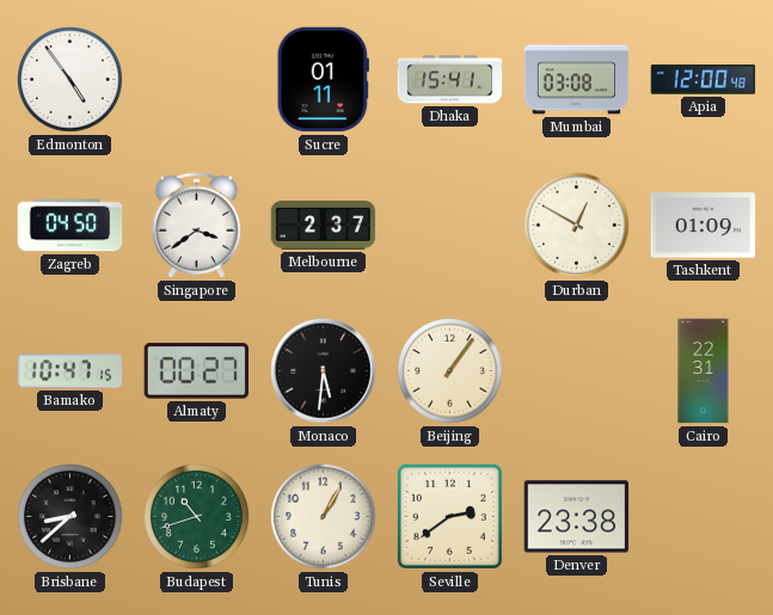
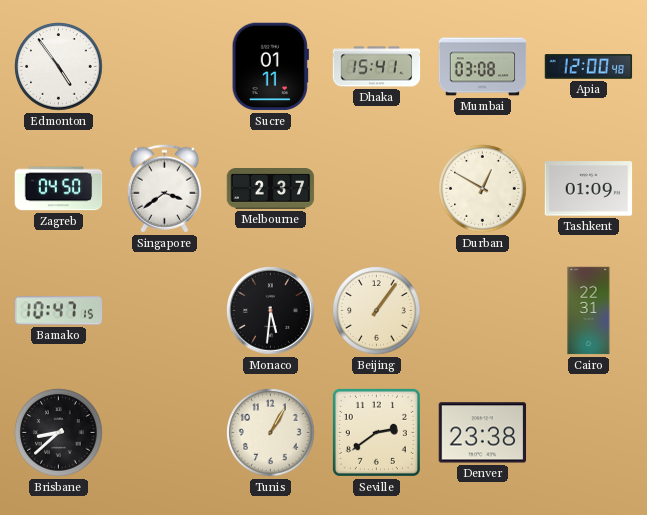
Almaty: 00:27 -> none
Budapest: 10:42 -> none
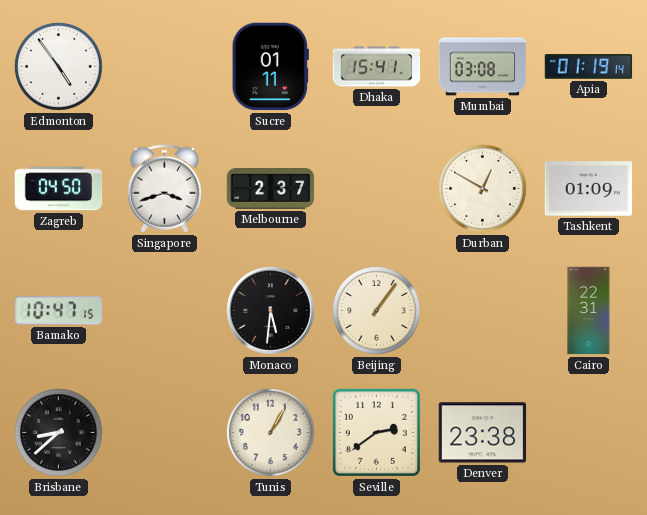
Apia: 12:00 -> 01:19
Singapore: 3:39 -> 3:42
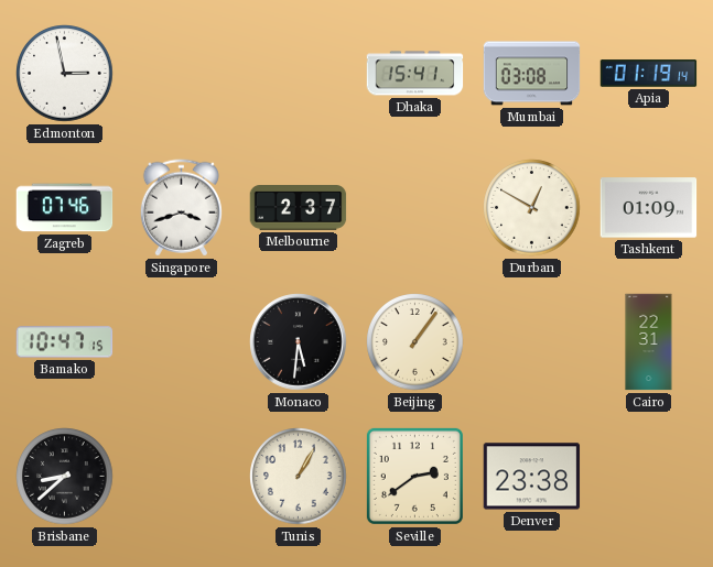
Edmonton: 4:54 -> 2:58
Sucre: 01:11 -> none
Zagreb: 04:50 -> 07:46
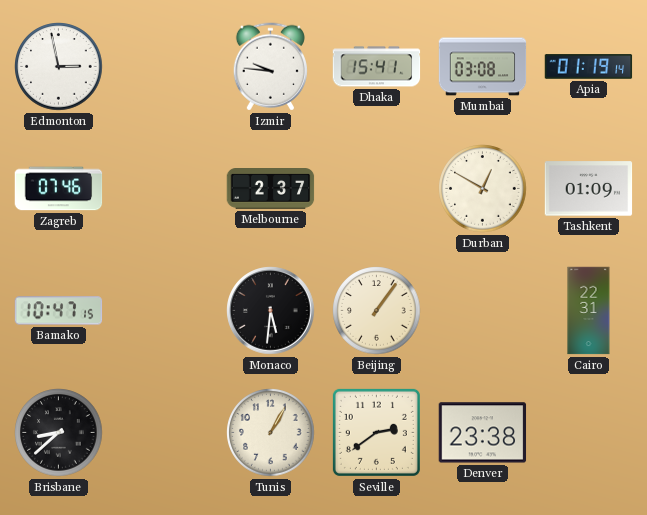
Izmir: none -> 9:46
Singapore: 3:42 -> none
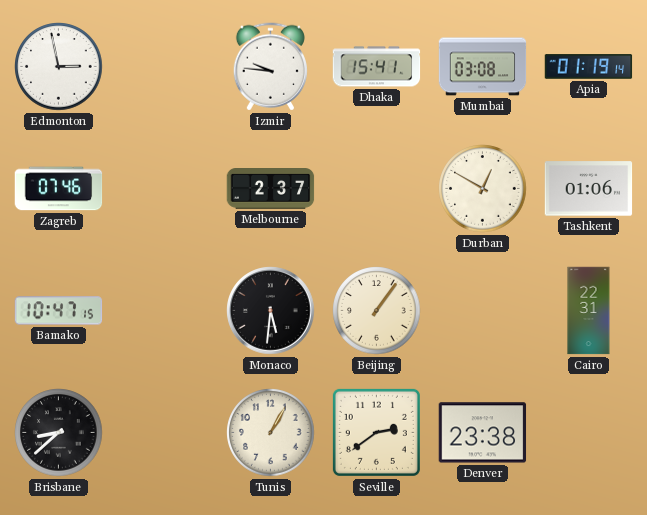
Tashkent: 01:09 -> 01:06
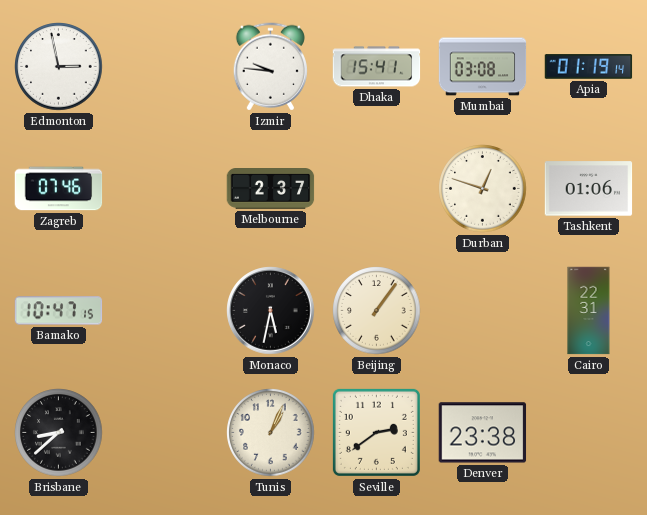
Durban: 12:50 -> 12:48
Monaco: 5:31 -> 5:32
Tunis: 1:05 -> 1:04
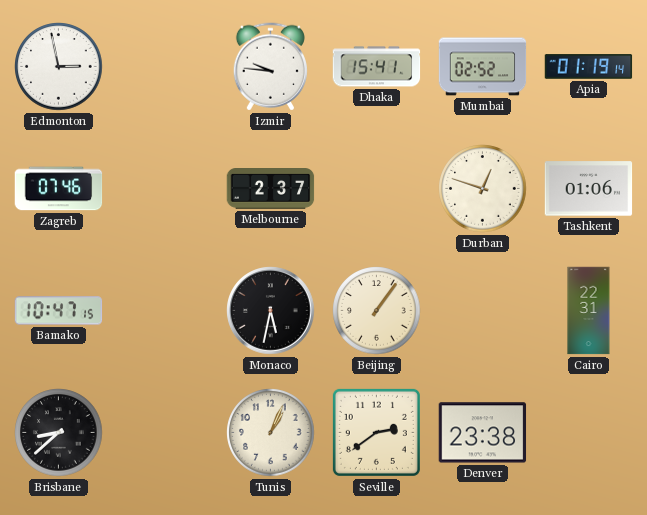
Mumbai: 03:08 -> 02:52
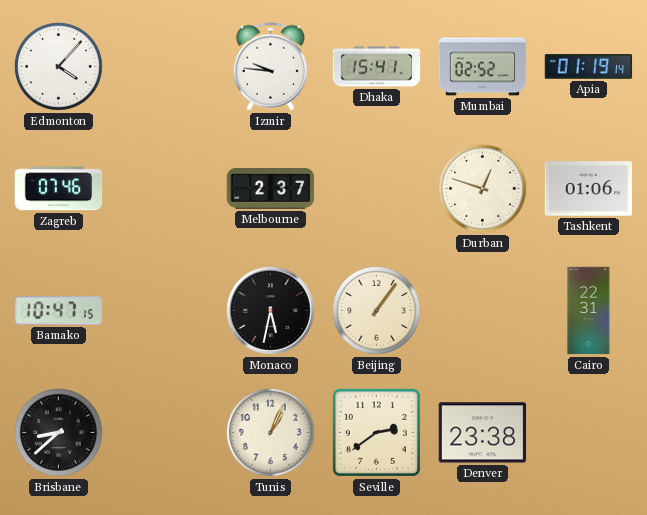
Edmonton: 2:58 -> 4:07
